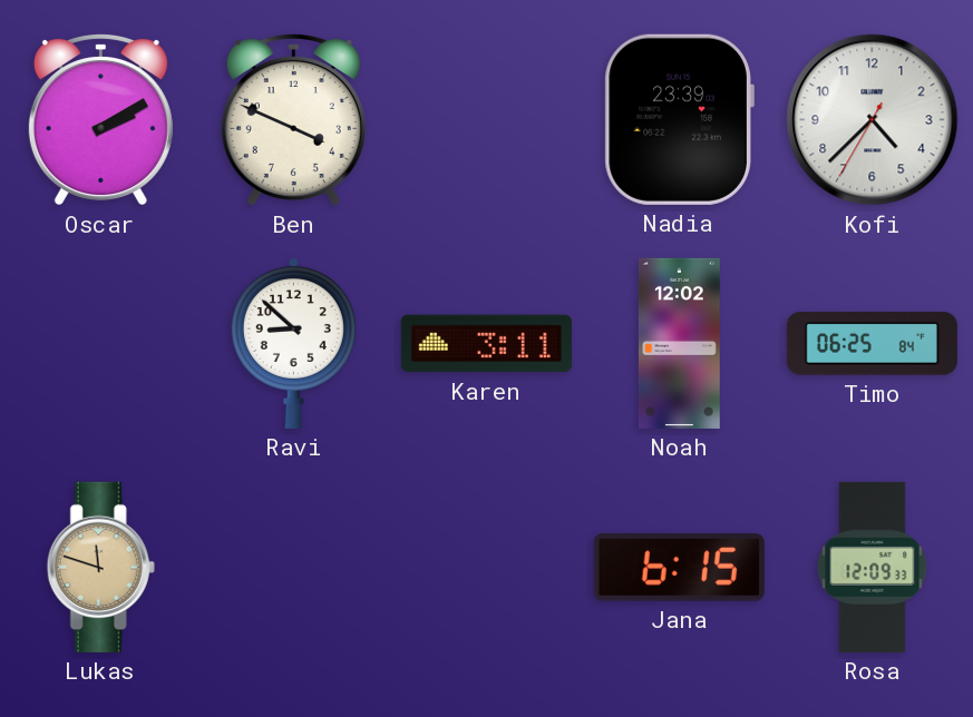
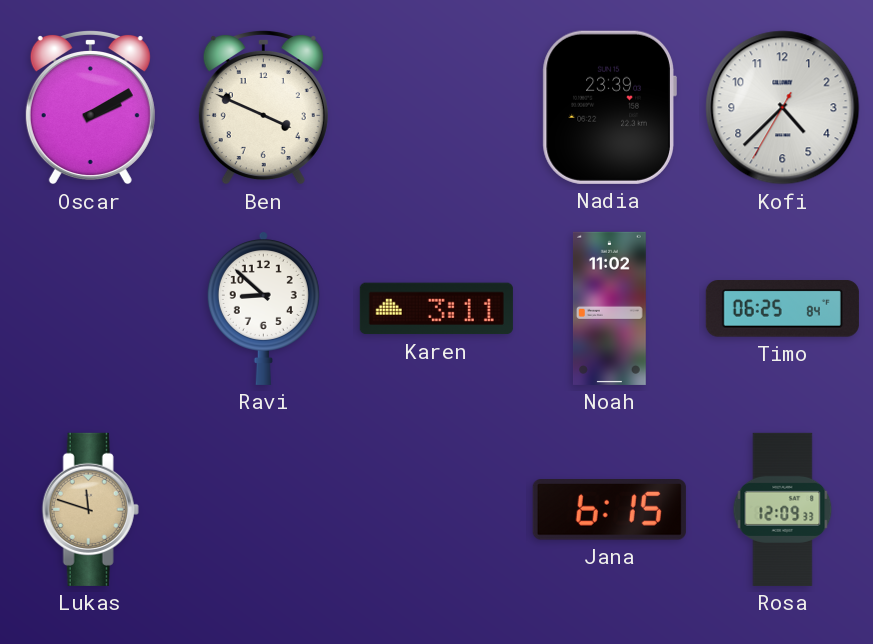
Noah: 12:02 -> 11:02
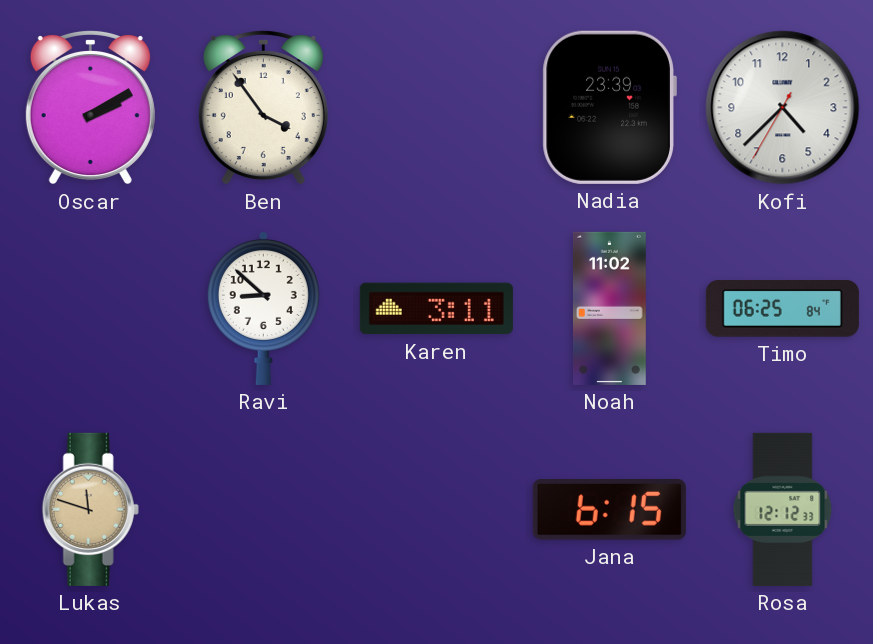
Ben: 3:49 -> 3:54
Rosa: 12:09 -> 12:12
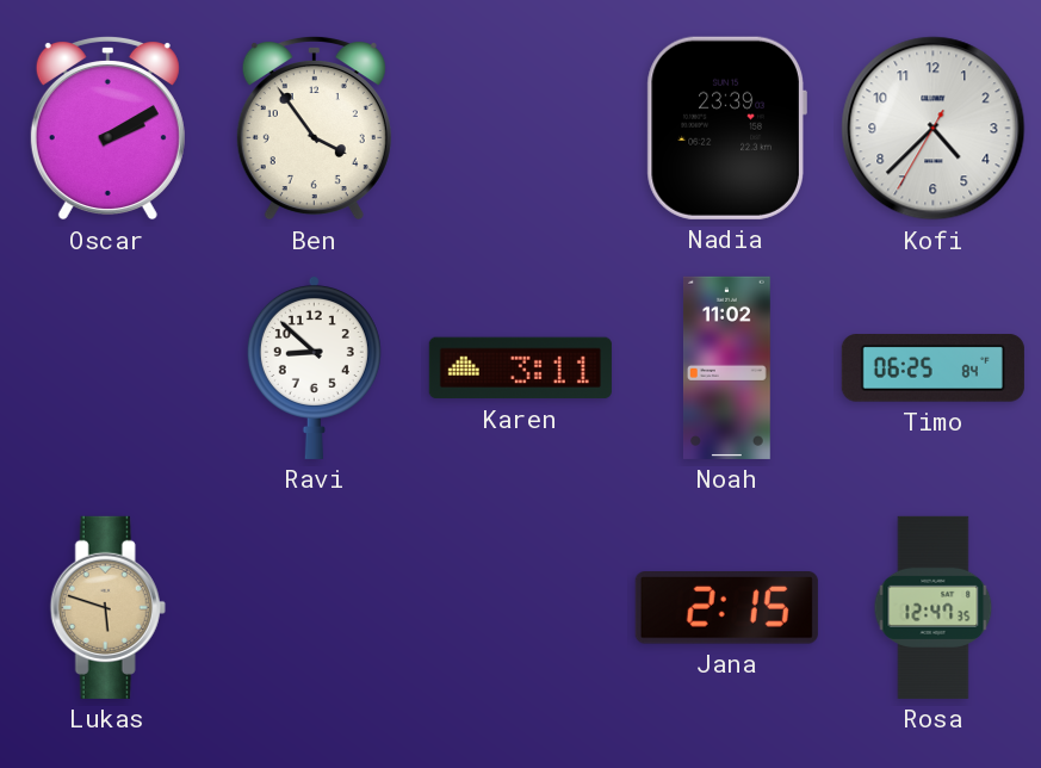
Lukas: 11:48 -> 5:48
Jana: 6:15 -> 2:15
Rosa: 12:12 -> 12:47
